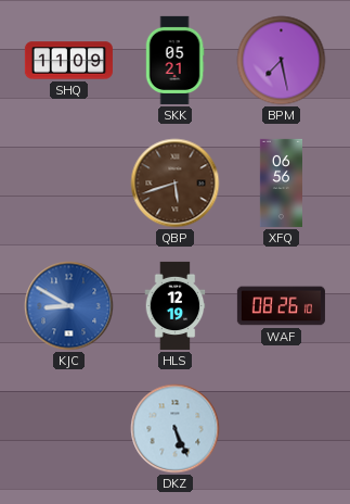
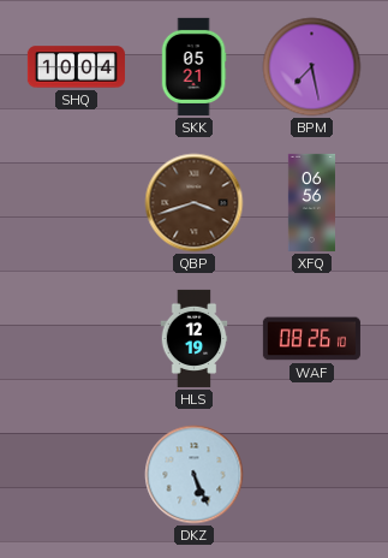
SHQ: 11:09 -> 10:04
QBP: 5:42 -> 3:42
KJC: 8:50 -> none
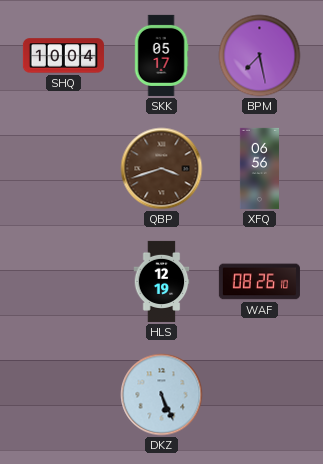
SKK: 05:21 -> 05:17
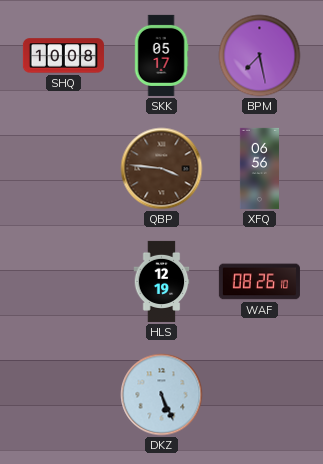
SHQ: 10:04 -> 10:08
QBP: 3:42 -> 3:46
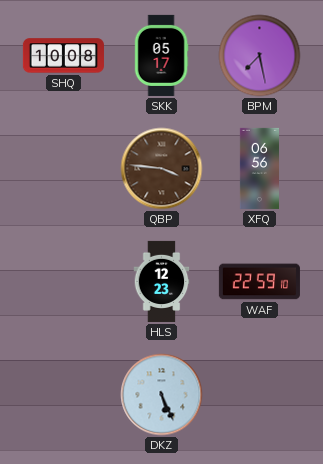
HLS: 12:19 -> 12:23
WAF: 08:26 -> 22:59
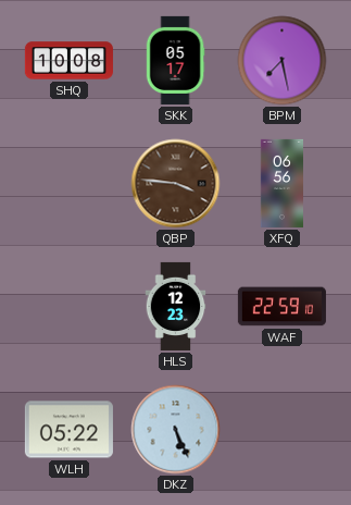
WLH: none -> 05:22
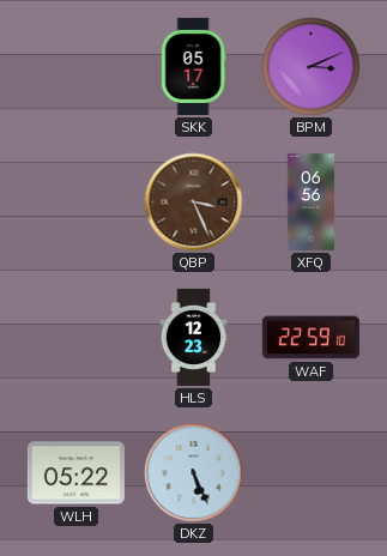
SHQ: 10:08 -> none
BPM: 7:28 -> 3:11
QBP: 3:46 -> 3:26
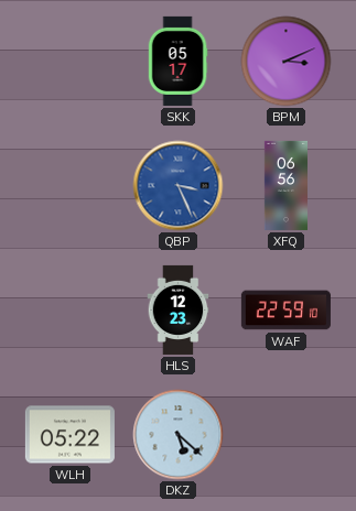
QBP dial: brown -> blue
DKZ: 5:26 -> 5:22
